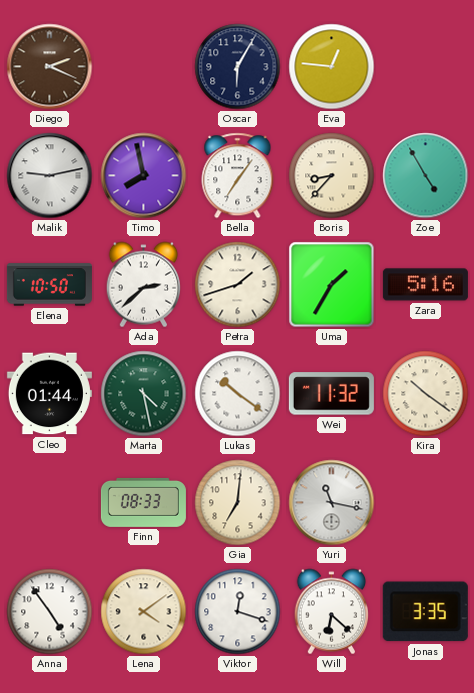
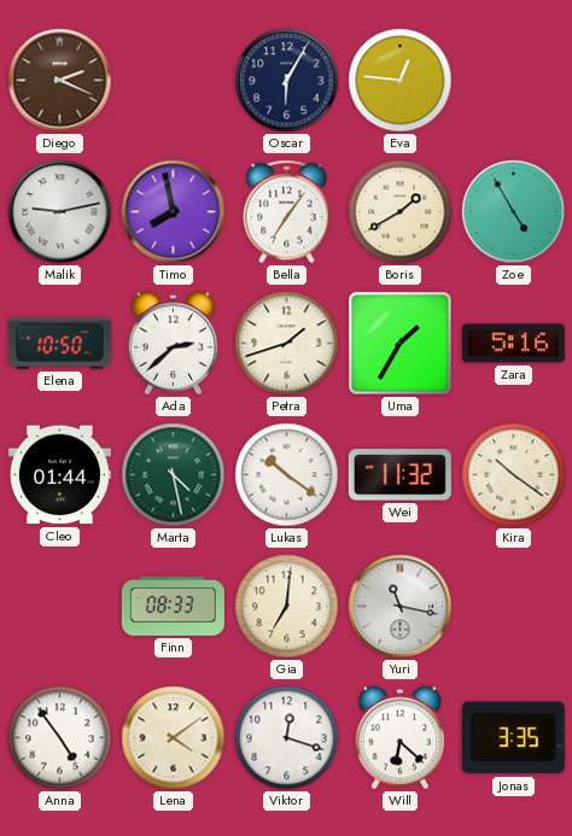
Boris: 8:37 -> 1:40
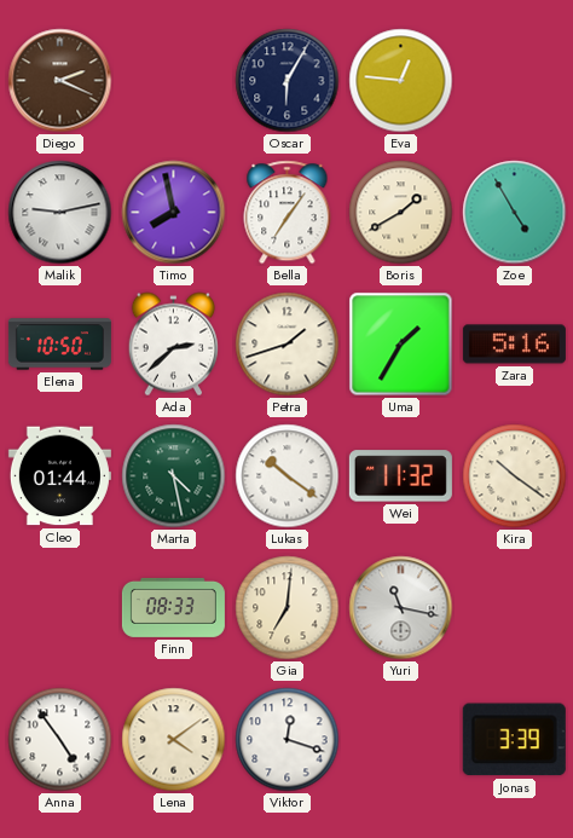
Will: 6:22 -> none
Jonas: 3:35 -> 3:39
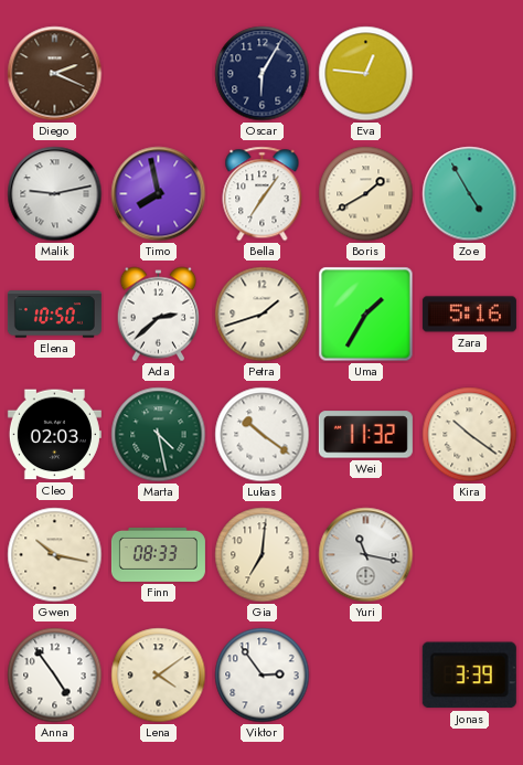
Cleo: 01:44 -> 02:03
Gwen: none -> 10:17
Viktor: 12:18 -> 2:54
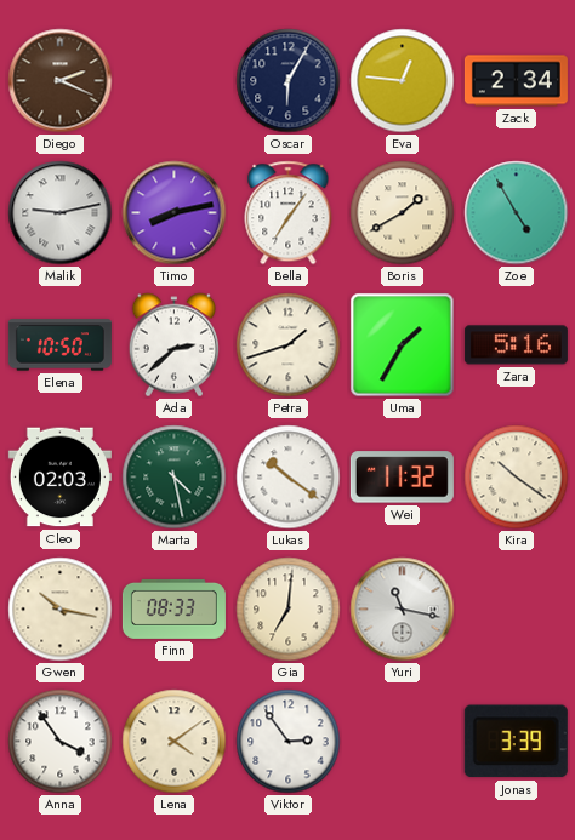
Zack: none -> 2:34
Timo: 7:58 -> 8:13
Anna: 4:54 -> 3:54
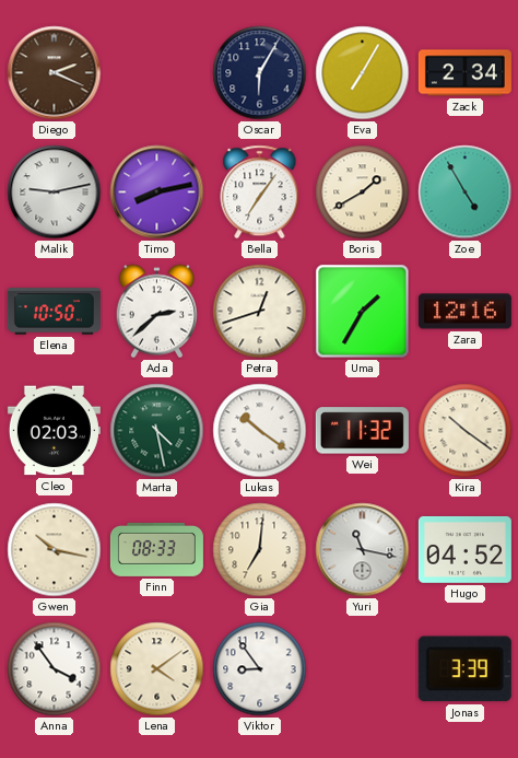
Eva: 12:46 -> 7:05
Petra: 1:42 -> 12:42
Zara: 5:16 -> 12:16
Hugo: none -> 04:52
Viktor: 2:54 -> 8:54
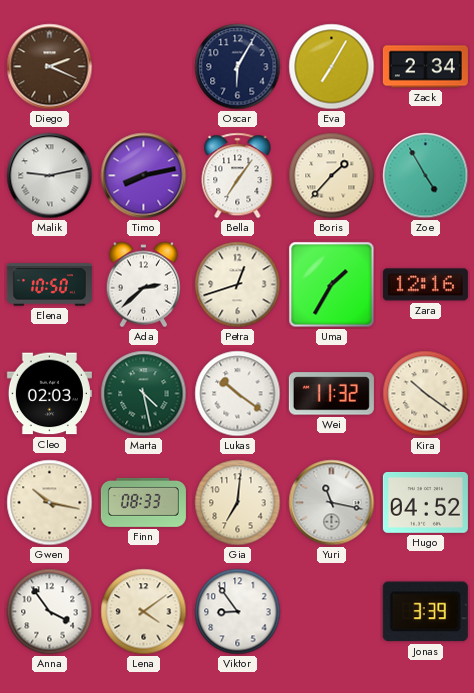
Boris: 1:40 -> 1:37
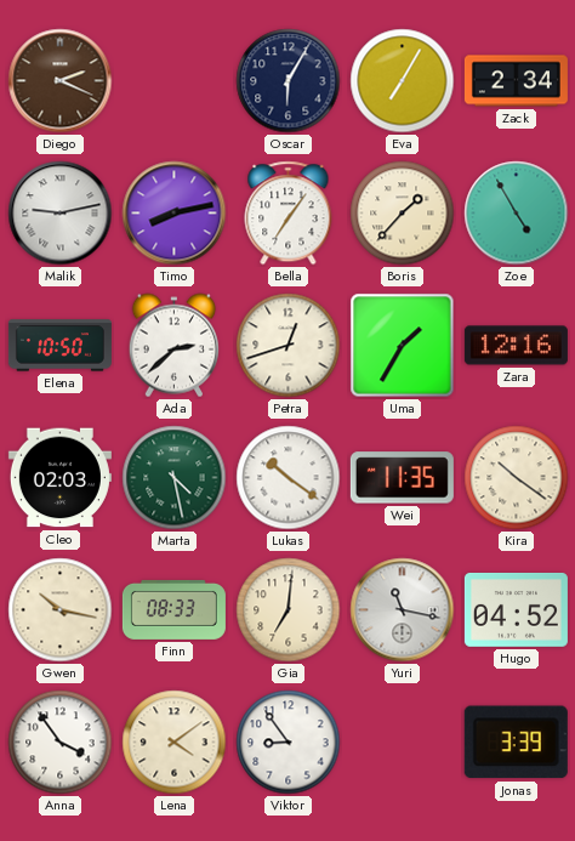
Wei: 11:32 -> 11:35
